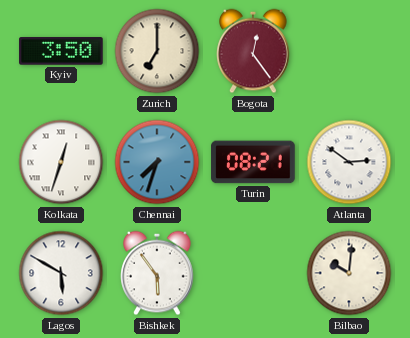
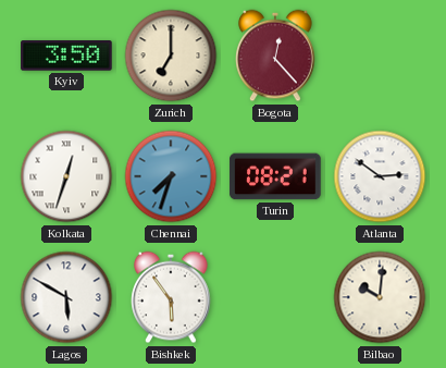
Bogota: 12:24 -> 12:23
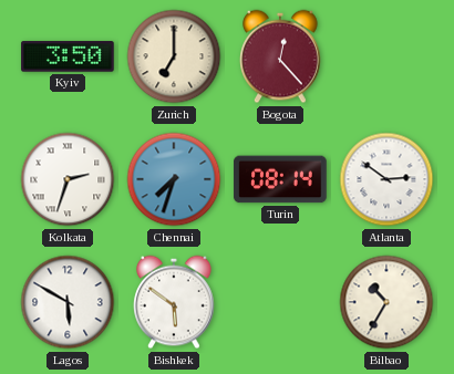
Kolkata: 12:33 -> 2:33
Turin: 08:21 -> 08:14
Bishkek: 5:54 -> 5:51
Bilbao: 10:01 -> 10:35
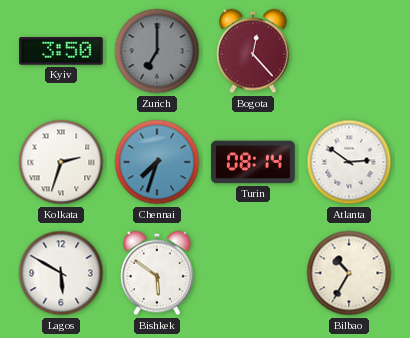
Zurich dial: cream -> grey
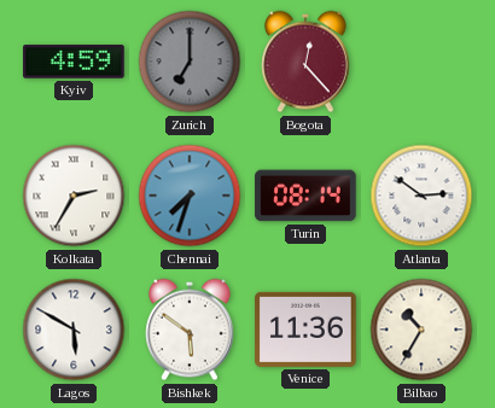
Kyiv: 3:50 -> 4:59
Kolkata: 2:33 -> 2:35
Venice: none -> 11:36
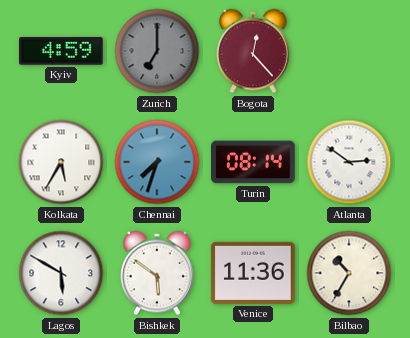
Kolkata: 2:35 -> 5:35
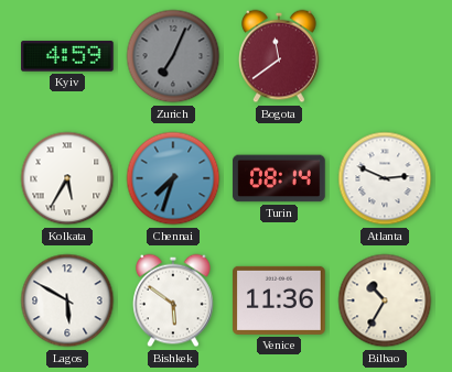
Zurich: 7:00 -> 7:04
Bogota: 12:23 -> 11:39
Atlanta: 2:51 -> 2:49
